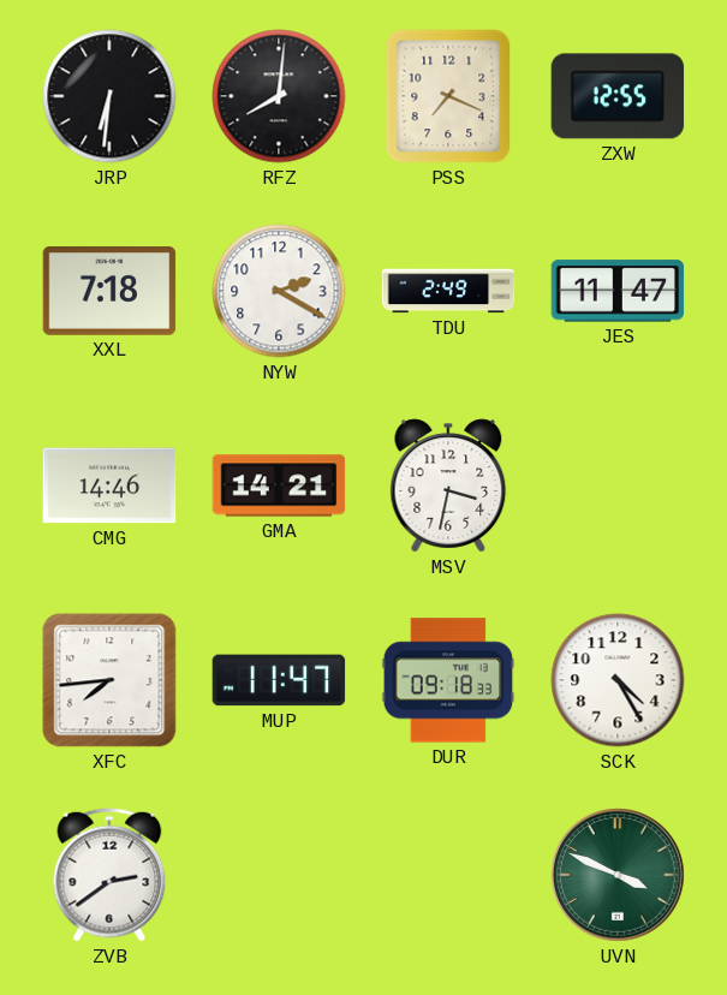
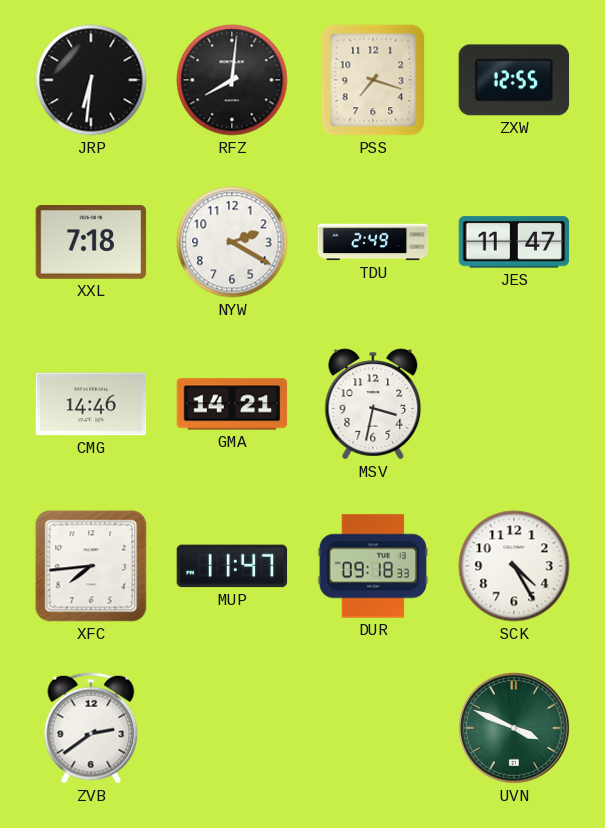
PSS: 7:19 -> 7:18
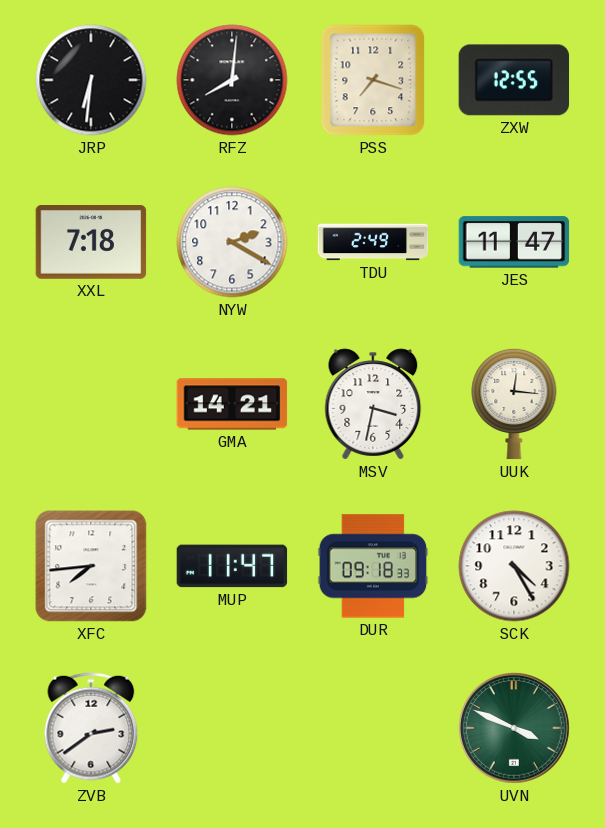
CMG: 14:46 -> none
UUK: none -> 12:16
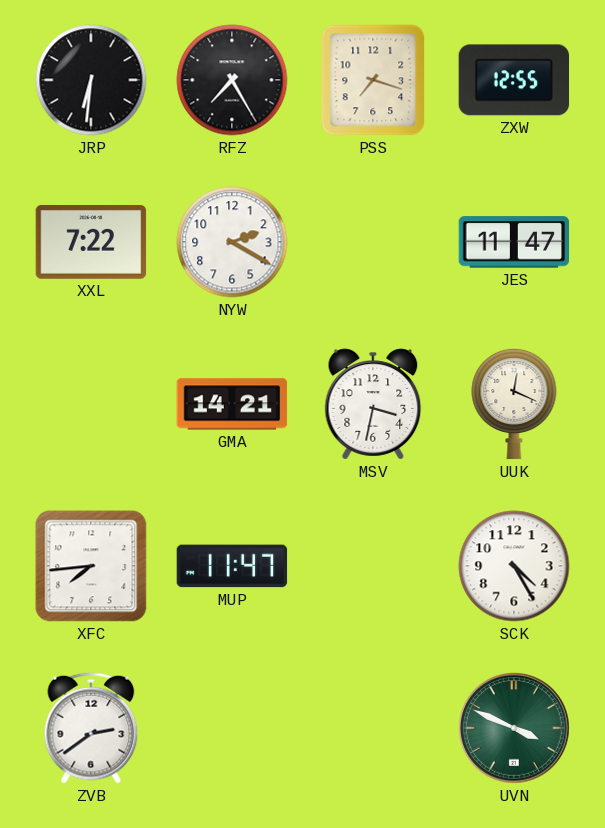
RFZ: 8:01 -> 7:25
XXL: 7:18 -> 7:22
TDU: 2:49 -> none
UUK: 12:16 -> 12:19
DUR: 09:18 -> none
